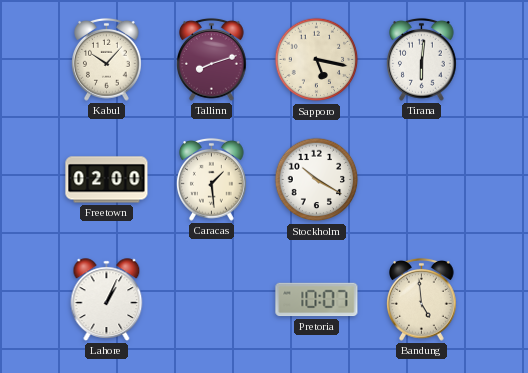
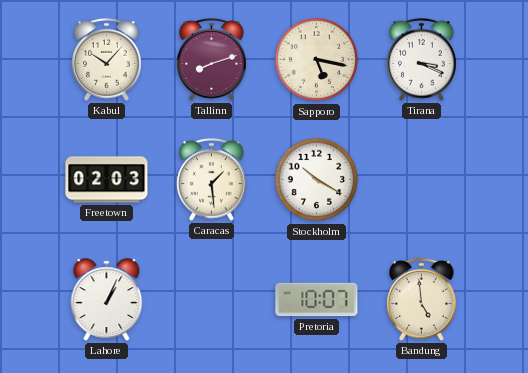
Tirana: 6:01 -> 3:19
Freetown: 02:00 -> 02:03
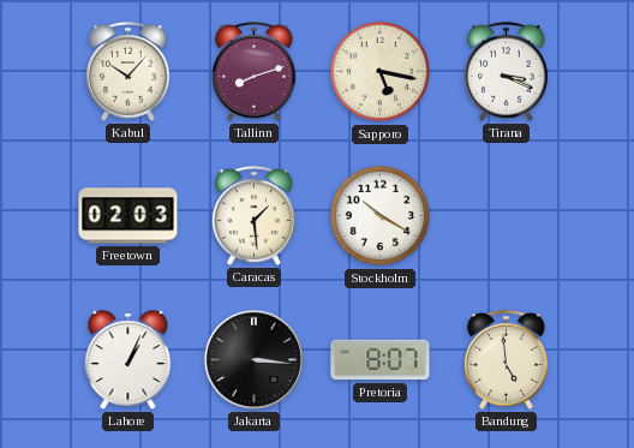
Jakarta: none -> 3:16
Pretoria: 10:07 -> 8:07
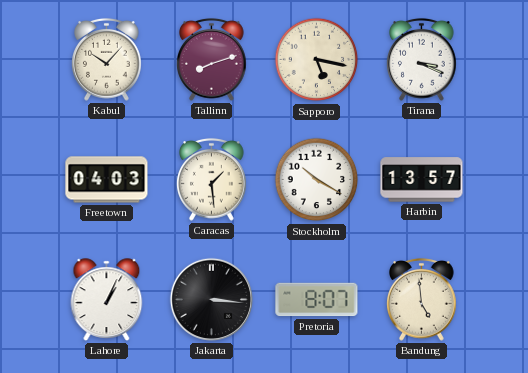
Freetown: 02:03 -> 04:03
Harbin: none -> 13:57
